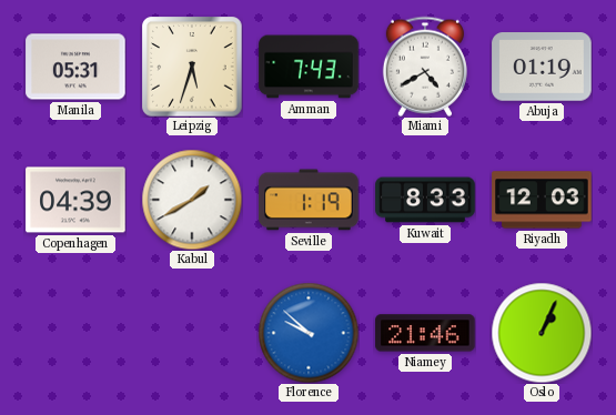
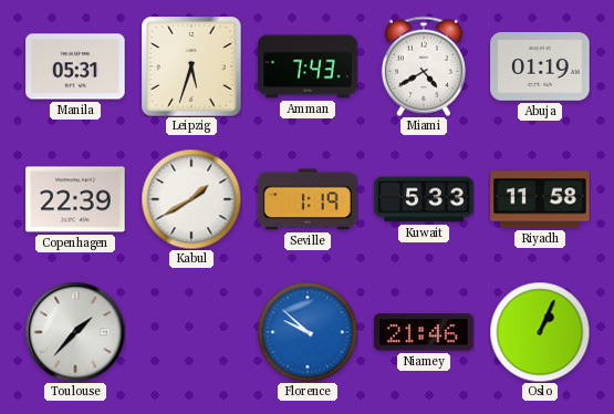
Copenhagen: 04:39 -> 22:39
Kuwait: 8:33 -> 5:33
Riyadh: 12:03 -> 11:58
Toulouse: none -> 1:37
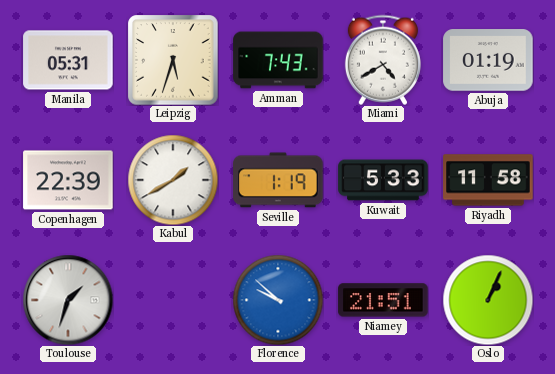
Toulouse: 1:37 -> 1:33
Niamey: 21:46 -> 21:51
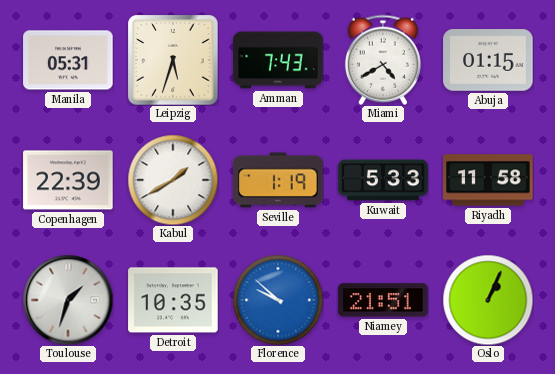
Abuja: 01:19 -> 01:15
Detroit: none -> 10:35
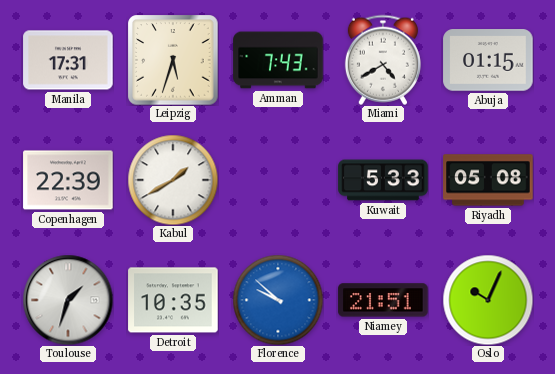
Manila: 05:31 -> 17:31
Seville: 1:19 -> none
Riyadh: 11:58 -> 05:08
Oslo: 1:04 -> 10:04
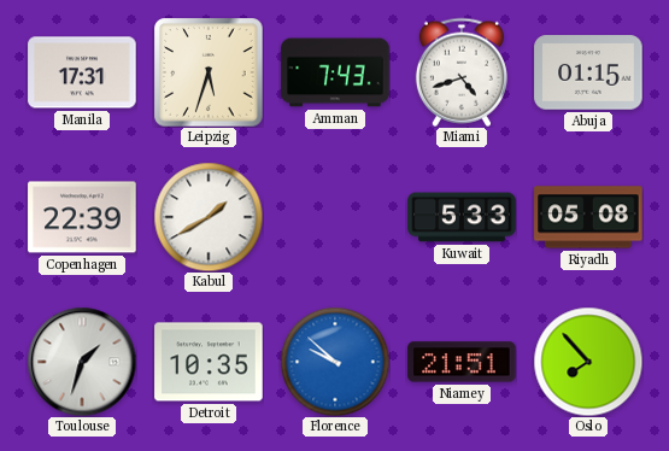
Miami: 4:40 -> 4:42
Oslo: 10:04 -> 7:53
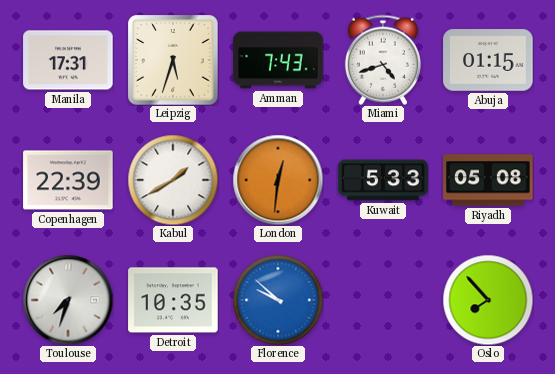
London: none -> 12:31
Toulouse: 1:33 -> 7:33
Niamey: 21:51 -> none
